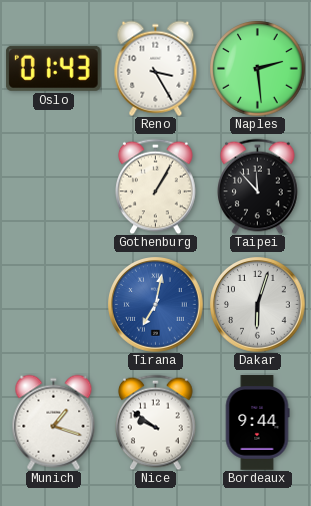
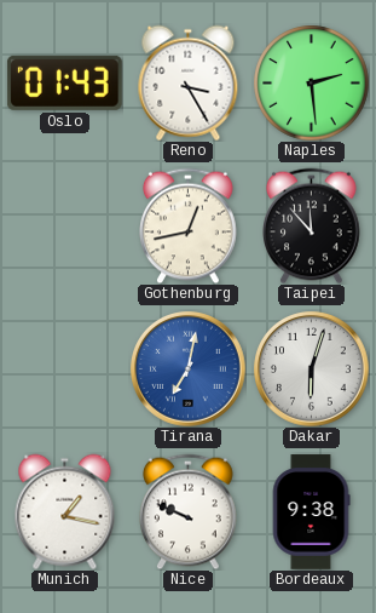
Gothenburg: 1:05 -> 12:43
Munich: 1:18 -> 1:17
Nice: 9:51 -> 9:49
Bordeaux: 9:44 -> 9:38
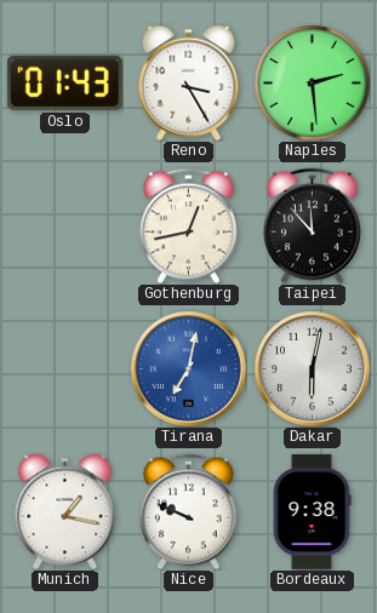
Dakar: 6:03 -> 6:02
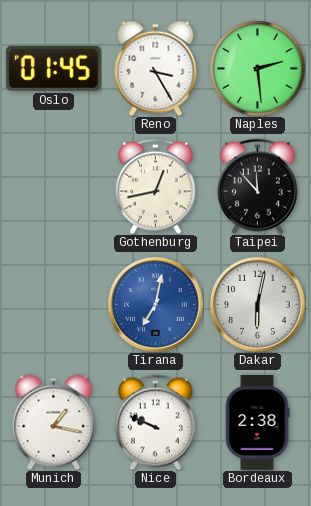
Oslo: 01:43 -> 01:45
Bordeaux: 9:38 -> 2:38
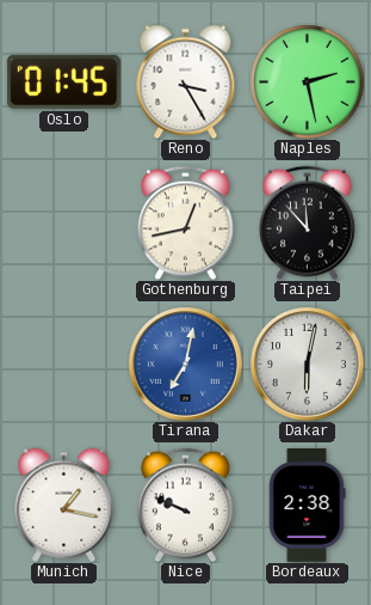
Naples: 2:29 -> 2:28
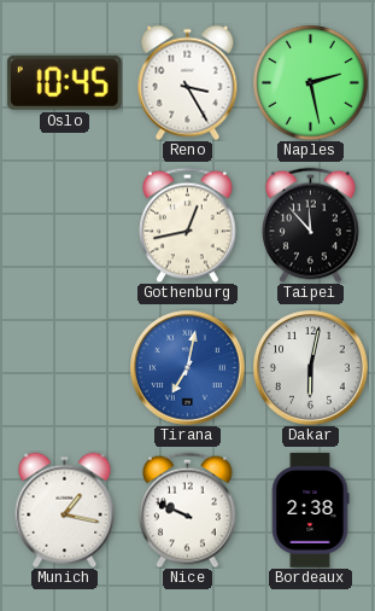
Oslo: 01:45 -> 10:45
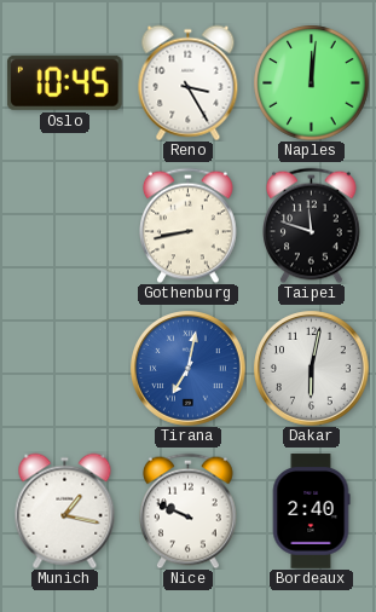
Naples: 2:28 -> 12:01
Gothenburg: 12:43 -> 8:43
Taipei: 11:53 -> 11:48
Bordeaux: 2:38 -> 2:40
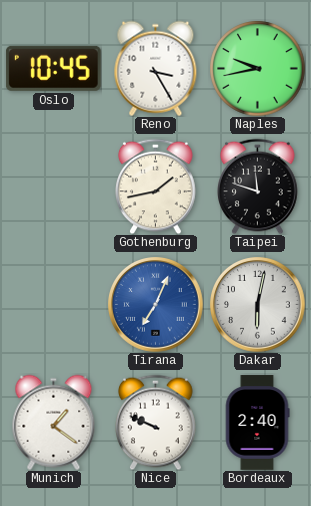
Naples: 12:01 -> 9:43
Gothenburg: 8:43 -> 1:43
Tirana: 7:02 -> 7:04
Munich: 1:17 -> 1:21
